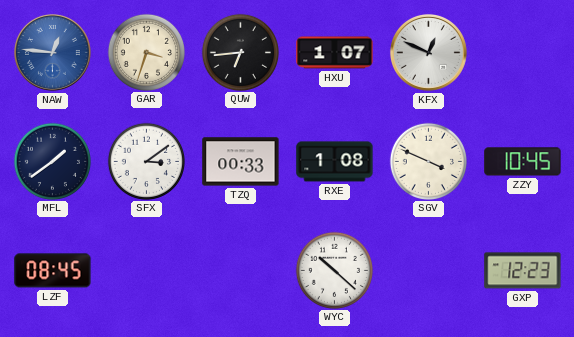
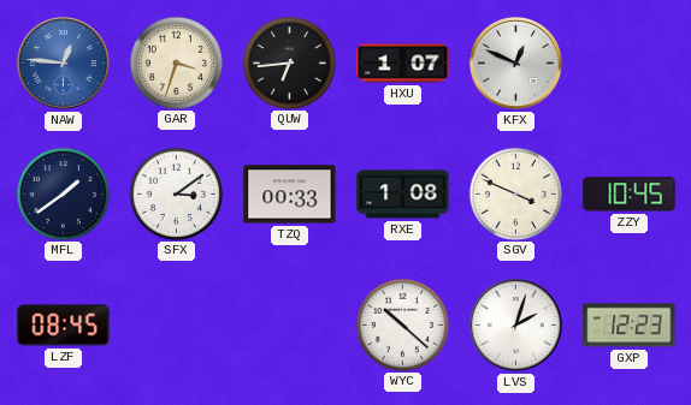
LVS: none -> 2:03
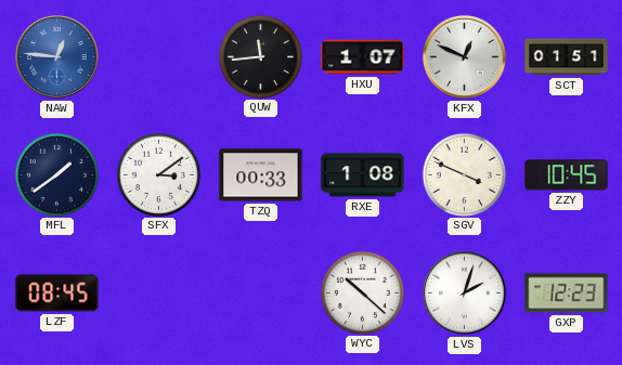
GAR: 3:33 -> none
QUW: 6:44 -> 11:44
SCT: none -> 01:51
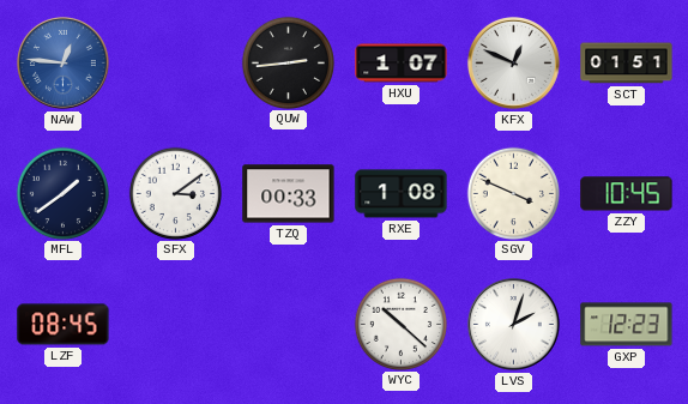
QUW: 11:44 -> 2:44
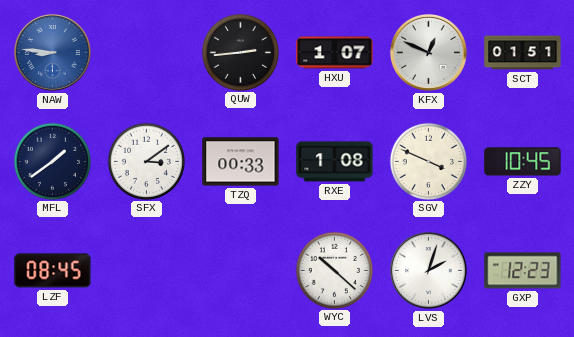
NAW: 12:46 -> 8:46
